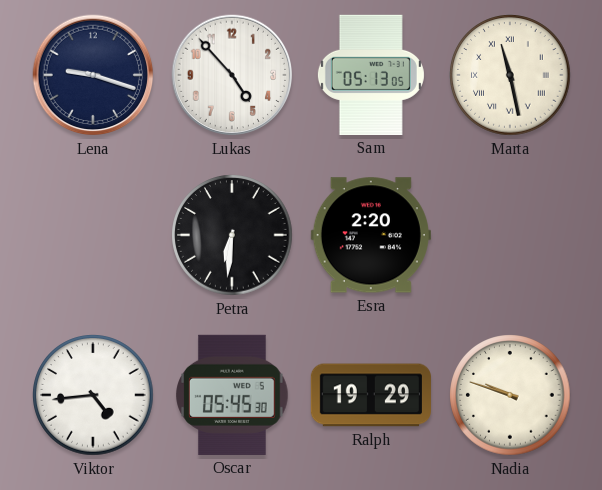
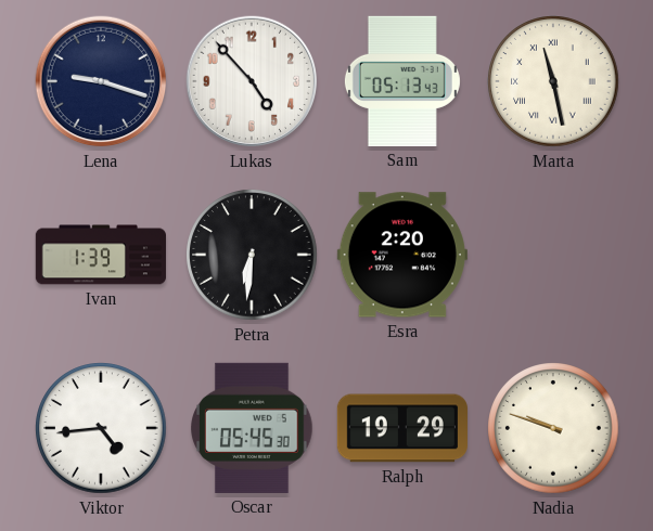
Sam: 05:13:05 -> 05:13:43
Ivan: none -> 1:39
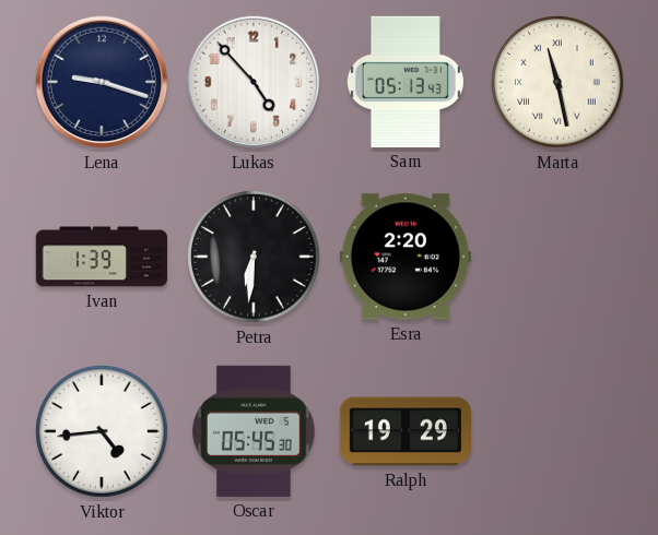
Nadia: 9:48 -> none
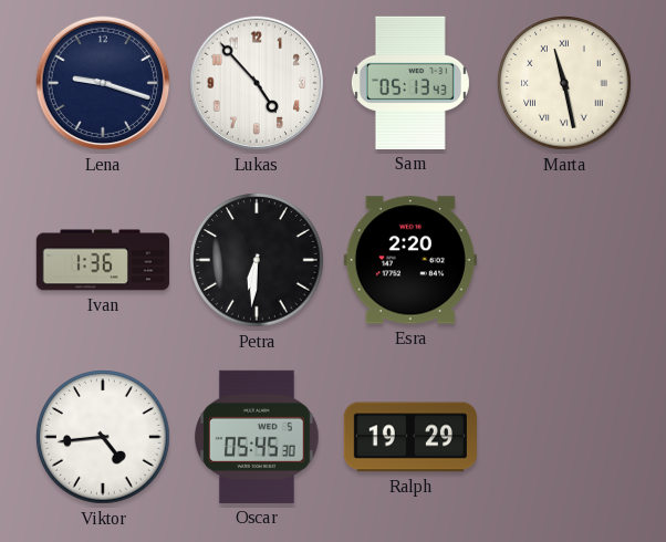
Ivan: 1:39 -> 1:36
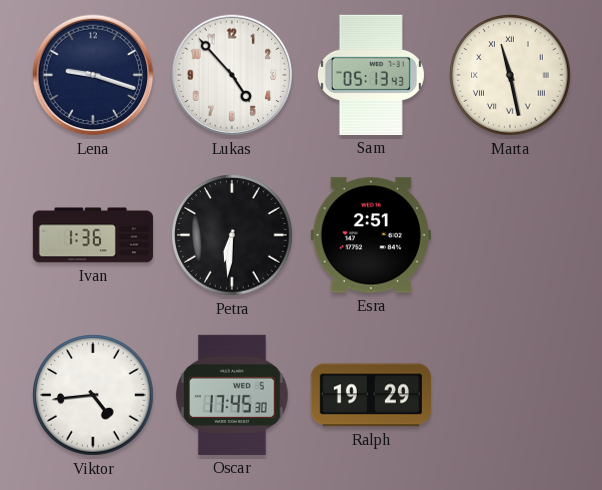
Esra: 2:20 -> 2:51
Oscar: 05:45 -> 17:45
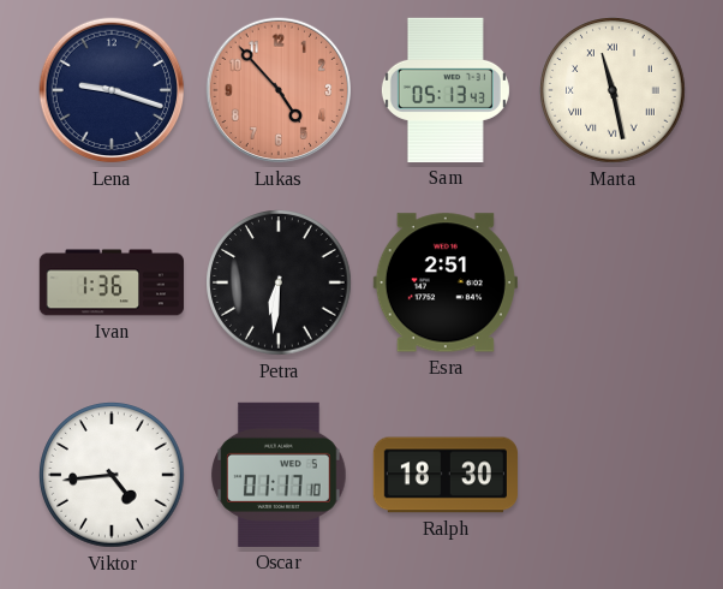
Lukas dial: white -> salmon
Oscar: 17:45 -> 01:17
Ralph: 19:29 -> 18:30
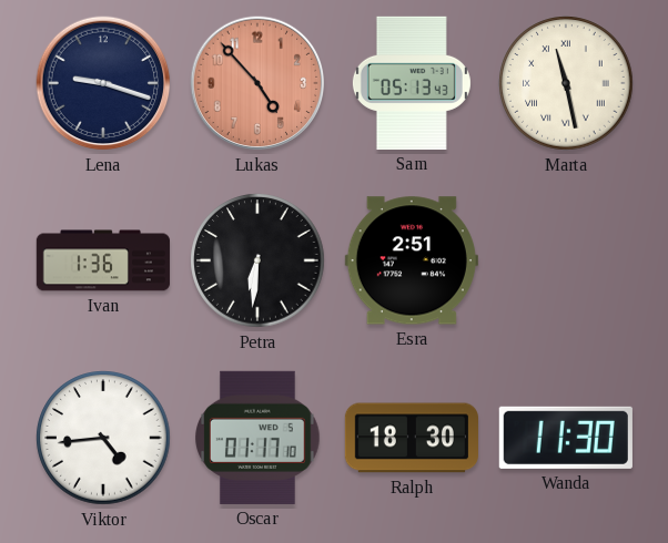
Wanda: none -> 11:30
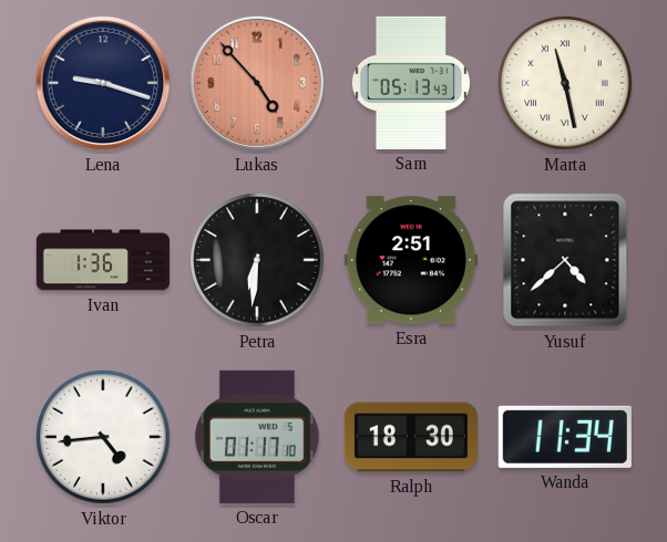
Yusuf: none -> 4:38
Wanda: 11:30 -> 11:34
